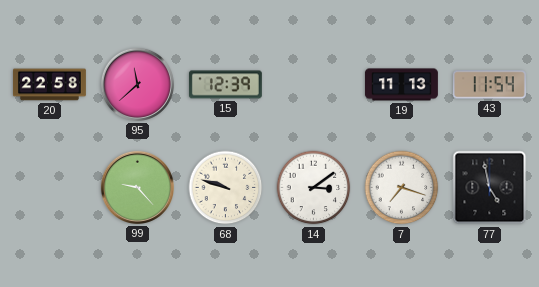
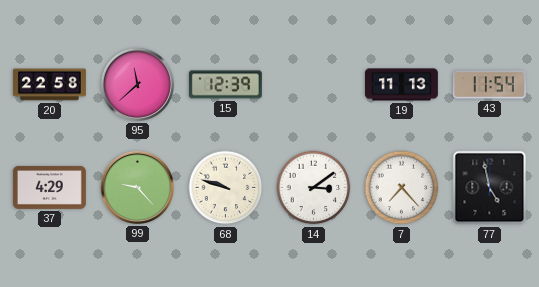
37: none -> 4:29
7: 7:18 -> 7:23
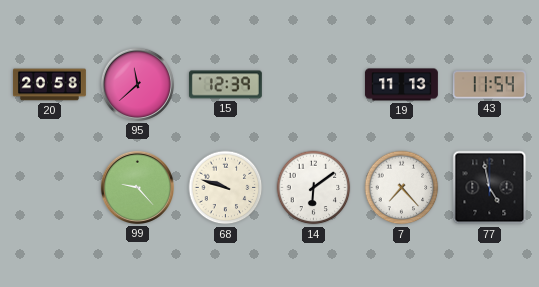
20: 22:58 -> 20:58
37: 4:29 -> none
14: 3:09 -> 6:09
